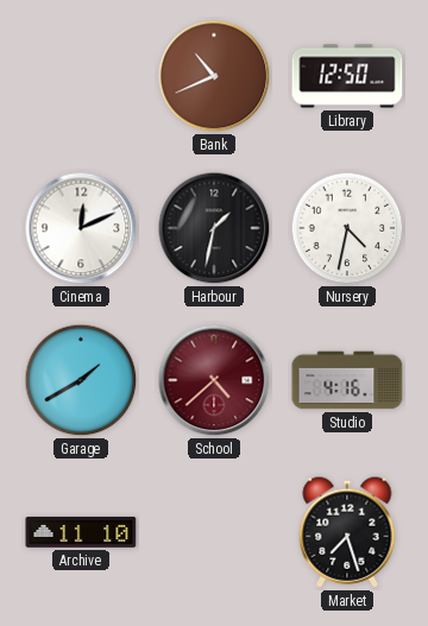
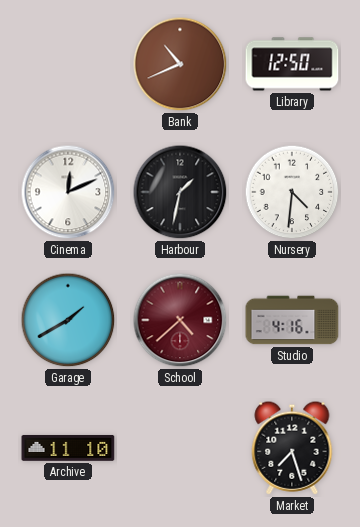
Nursery: 4:32 -> 4:31
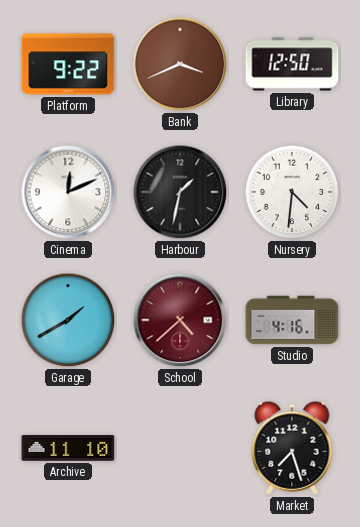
Platform: none -> 9:22
Bank: 10:41 -> 3:41
